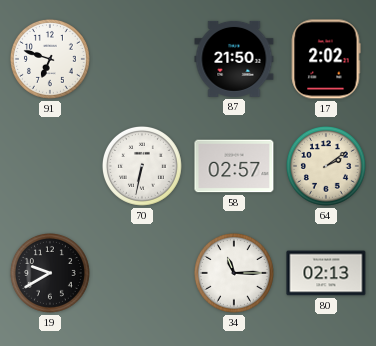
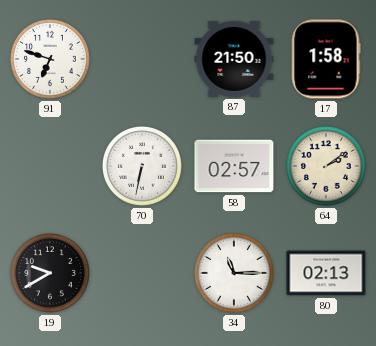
17: 2:02 -> 1:58
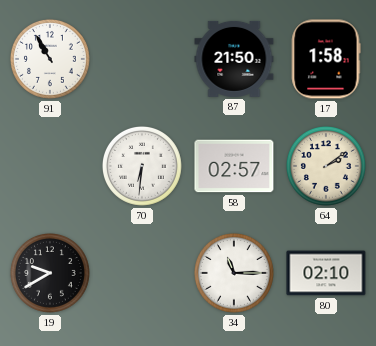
91: 6:48 -> 10:55
70: 6:32 -> 6:31
80: 02:13 -> 02:10
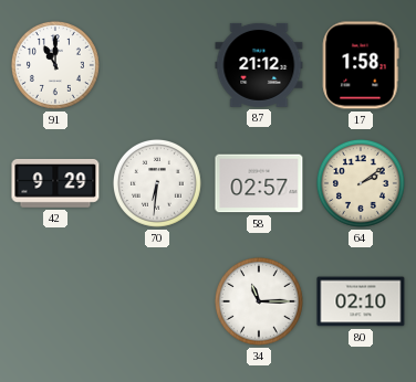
91: 10:55 -> 11:00
87: 21:50 -> 21:12
42: none -> 9:29
19: 9:40 -> none
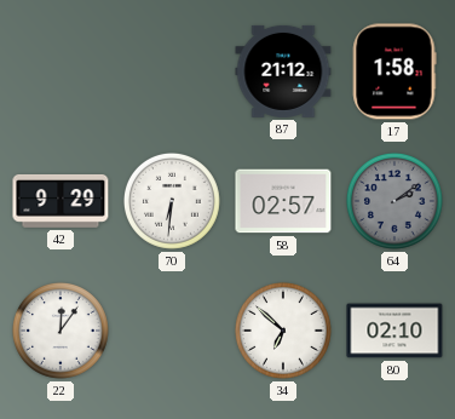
91: 11:00 -> none
64 dial: cream -> grey
22: none -> 12:06
34: 11:15 -> 6:52
